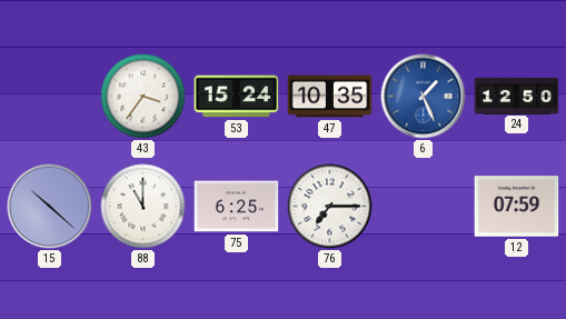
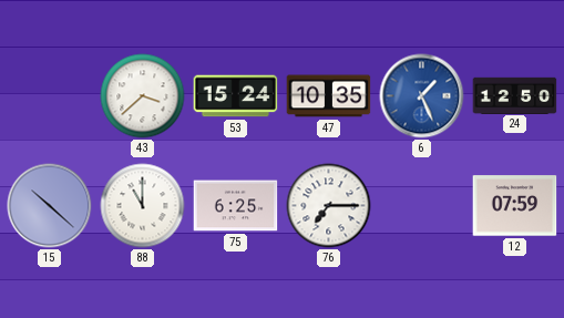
43: 3:36 -> 3:38
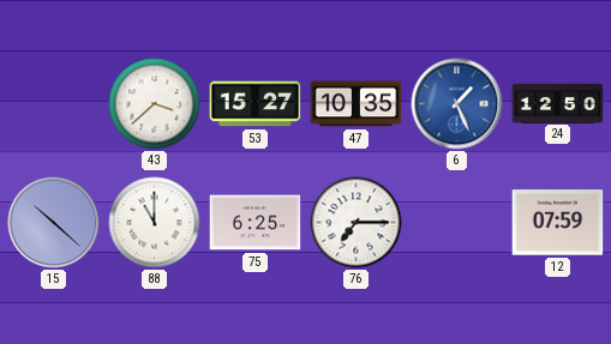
53: 15:24 -> 15:27
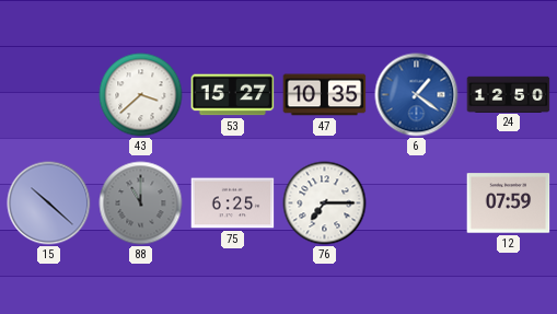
6: 1:26 -> 1:21
88 dial: white -> grey
